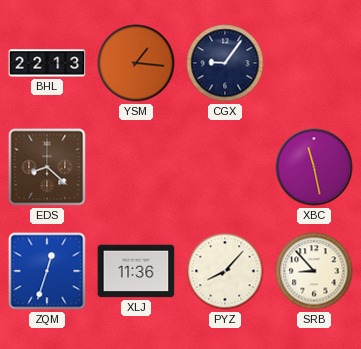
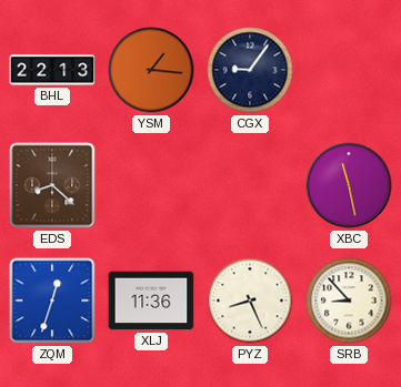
PYZ: 8:07 -> 8:26
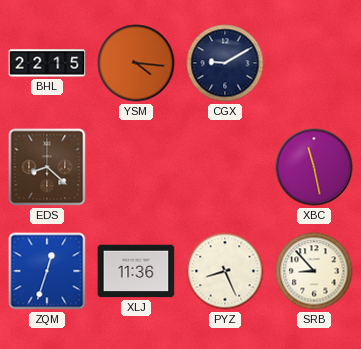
BHL: 22:13 -> 22:15
YSM: 1:16 -> 4:16
CGX: 9:06 -> 9:10
